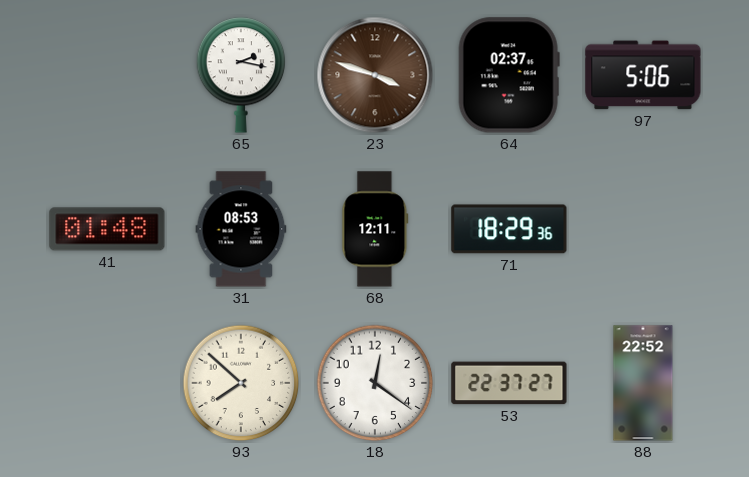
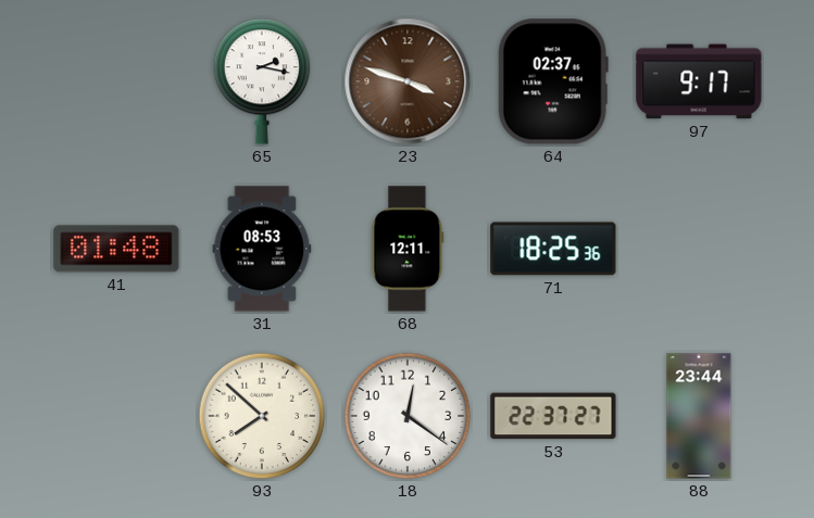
97: 5:06 -> 9:17
71: 18:29 -> 18:25
88: 22:52 -> 23:44
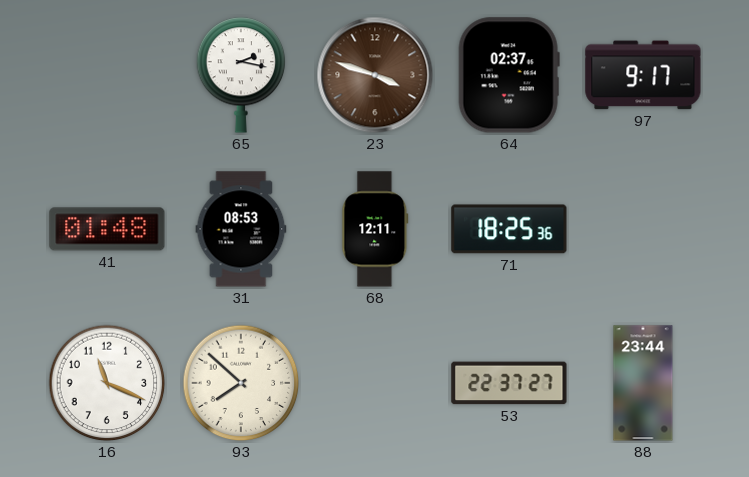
16: none -> 11:19
18: 12:21 -> none
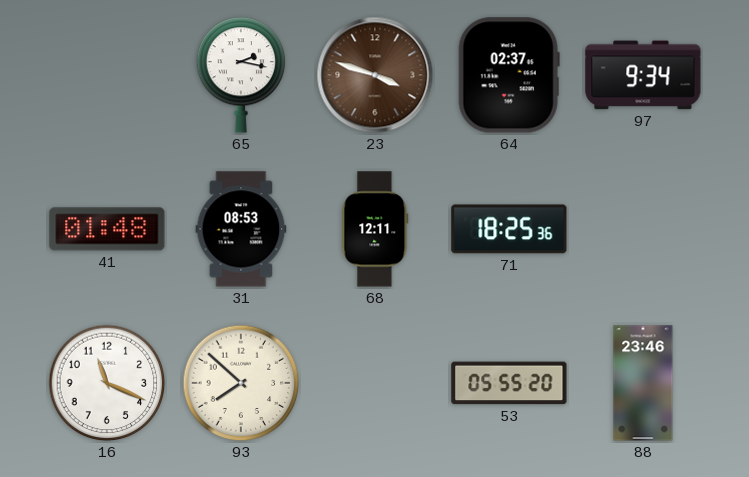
97: 9:17 -> 9:34
53: 22:37 -> 05:55
88: 23:44 -> 23:46
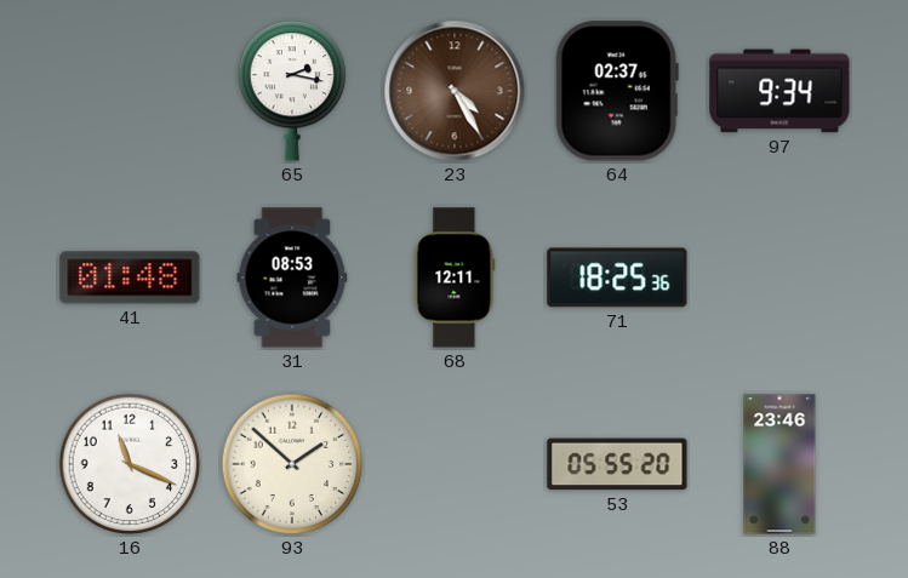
23: 3:48 -> 4:25
93: 7:52 -> 1:52
